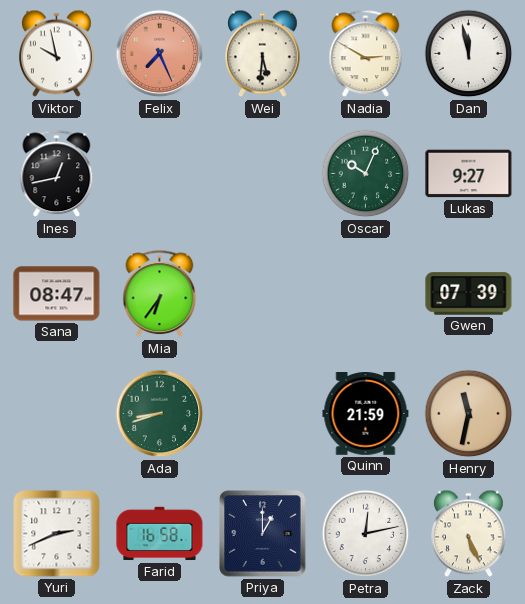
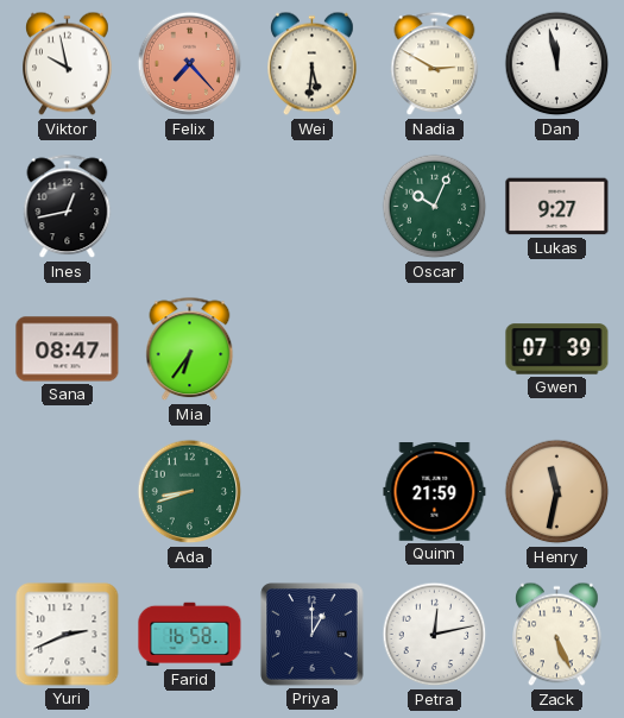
Felix: 7:26 -> 7:23
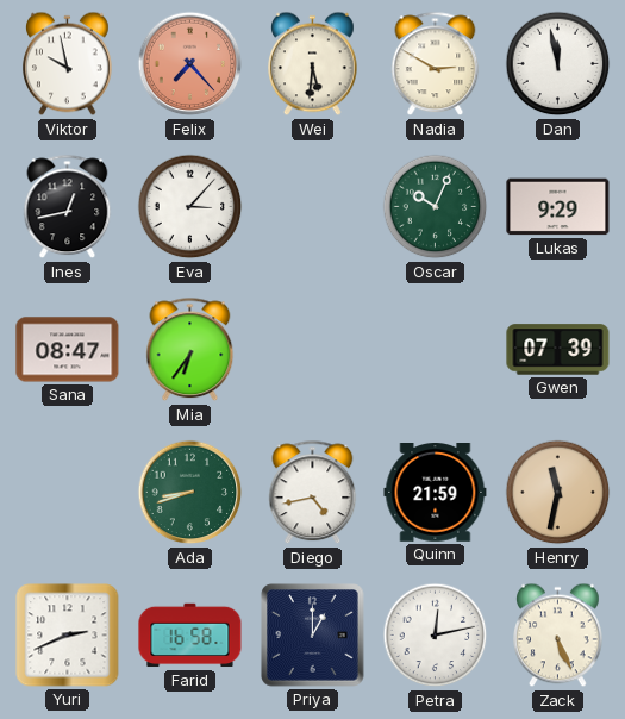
Eva: none -> 3:07
Lukas: 9:27 -> 9:29
Diego: none -> 4:43
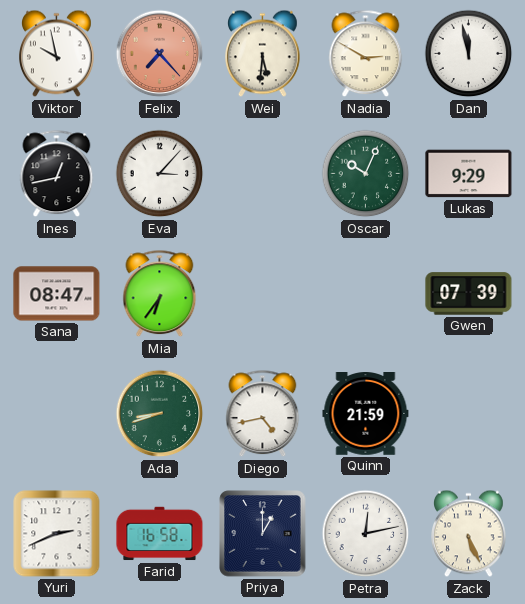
Henry: 11:32 -> none
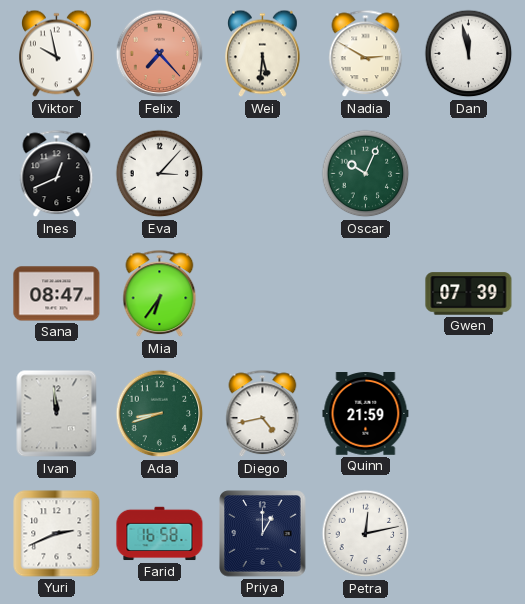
Ines: 12:43 -> 12:41
Lukas: 9:29 -> none
Ivan: none -> 11:59
Zack: 5:26 -> none
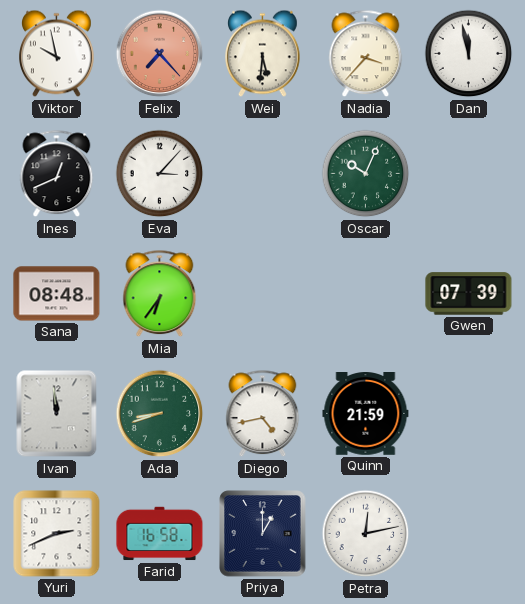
Nadia: 2:50 -> 3:37
Sana: 08:47 -> 08:48
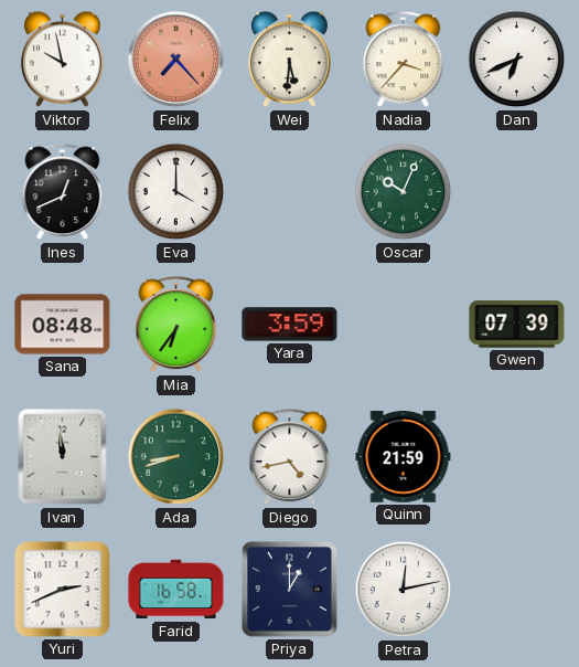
Dan: 11:58 -> 6:41
Eva: 3:07 -> 4:00
Yara: none -> 3:59
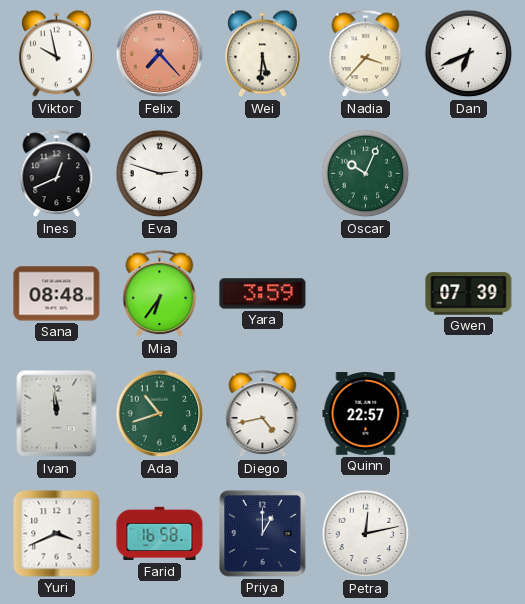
Eva: 4:00 -> 2:48
Ada: 8:42 -> 10:42
Quinn: 21:59 -> 22:57
Yuri: 2:41 -> 3:41
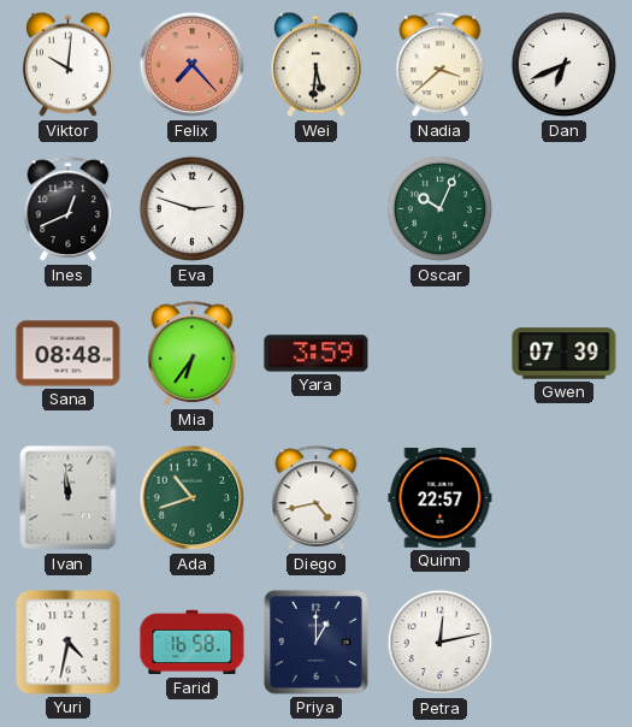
Viktor: 9:58 -> 10:01
Nadia: 3:37 -> 3:38
Yuri: 3:41 -> 4:32
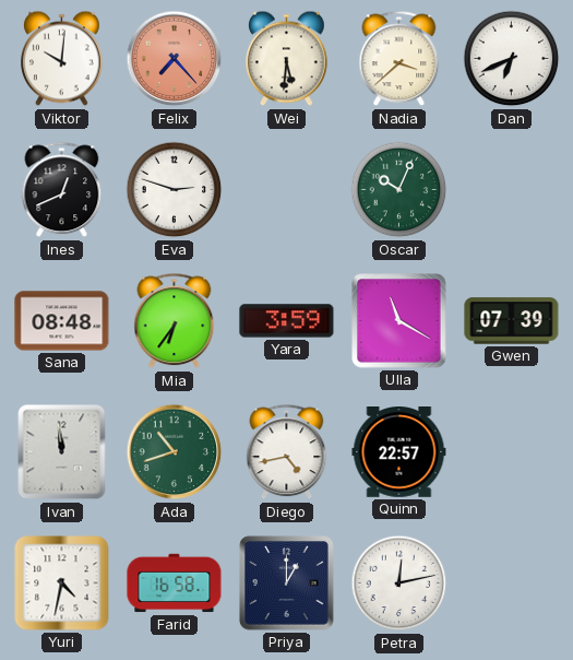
Ulla: none -> 11:20
